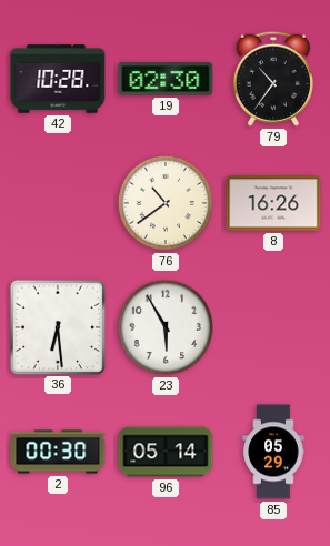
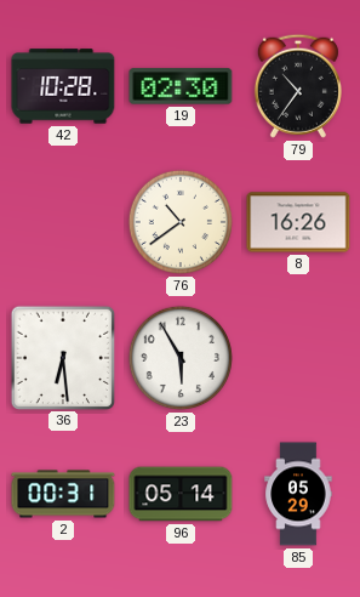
2: 00:30 -> 00:31
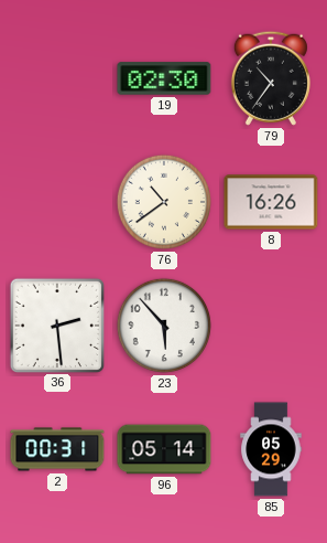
42: 10:28 -> none
36: 6:29 -> 2:29
23: 5:55 -> 5:53
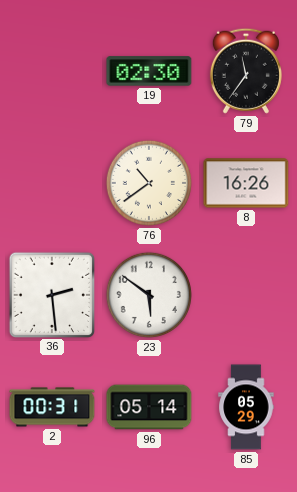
79: 10:36 -> 11:36
23: 5:53 -> 5:51
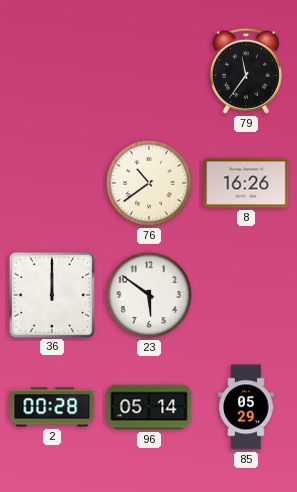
19: 02:30 -> none
36: 2:29 -> 12:00
2: 00:31 -> 00:28
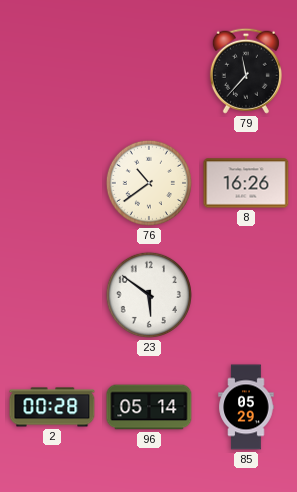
79: 11:36 -> 11:37
36: 12:00 -> none
